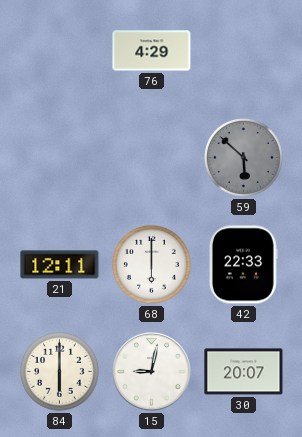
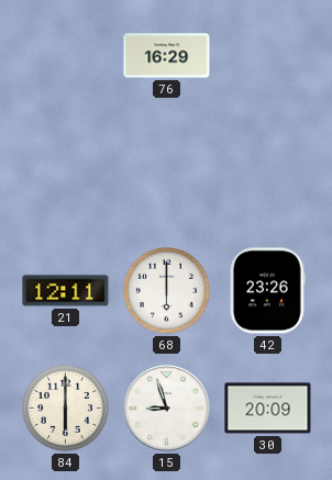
76: 4:29 -> 16:29
59: 5:52 -> none
42: 22:33 -> 23:26
15: 9:02 -> 8:57
30: 20:07 -> 20:09
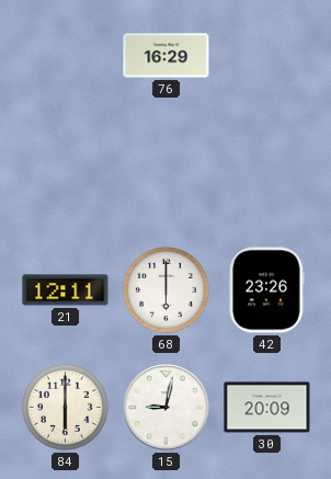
15: 8:57 -> 9:02
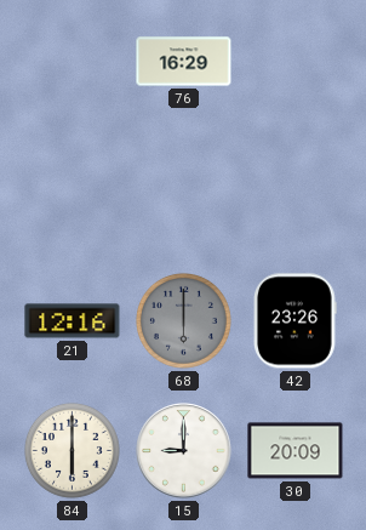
21: 12:11 -> 12:16
68 dial: white -> grey
15: 9:02 -> 9:00
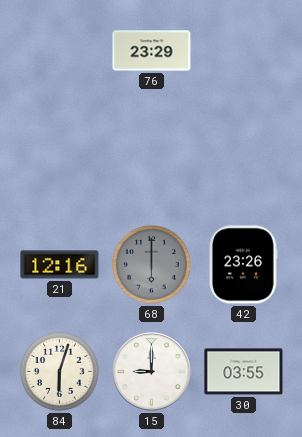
76: 16:29 -> 23:29
84: 6:00 -> 6:03
30: 20:09 -> 03:55
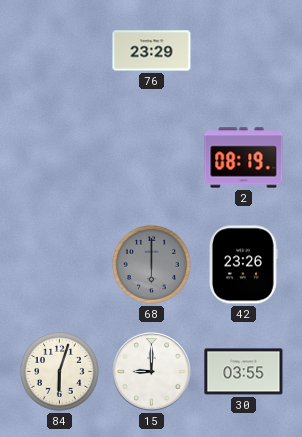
2: none -> 08:19
21: 12:16 -> none
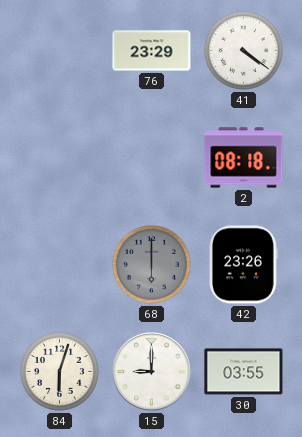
41: none -> 4:21
2: 08:19 -> 08:18
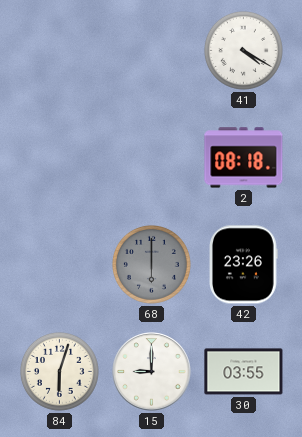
76: 23:29 -> none
41: 4:21 -> 4:20
